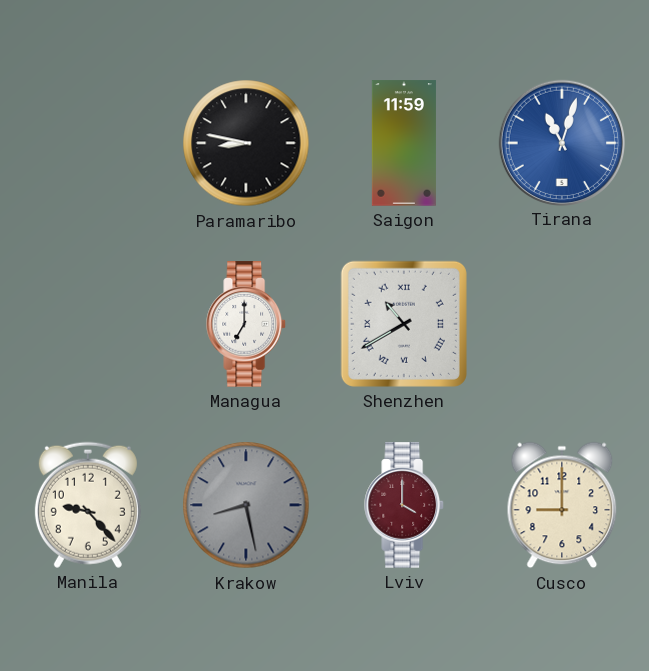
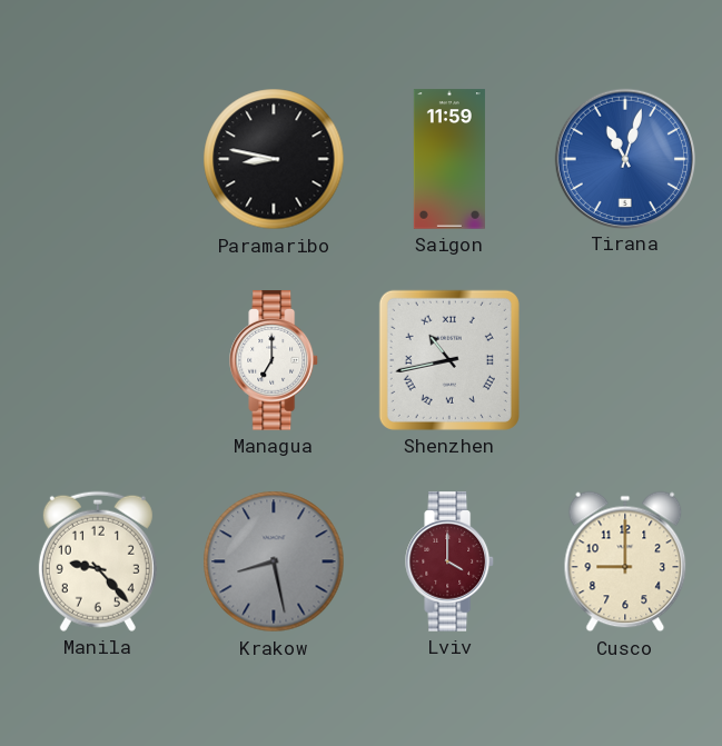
Shenzhen: 10:40 -> 10:43
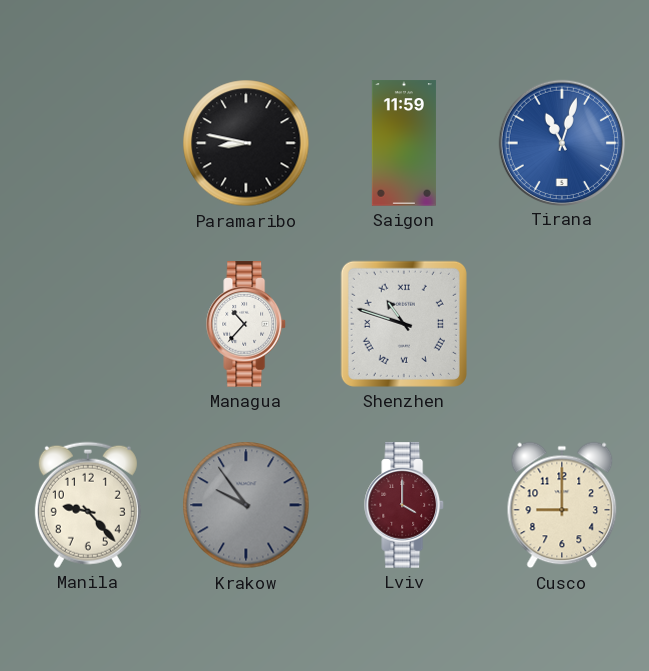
Managua: 7:00 -> 10:37
Shenzhen: 10:43 -> 10:48
Krakow: 8:28 -> 9:54
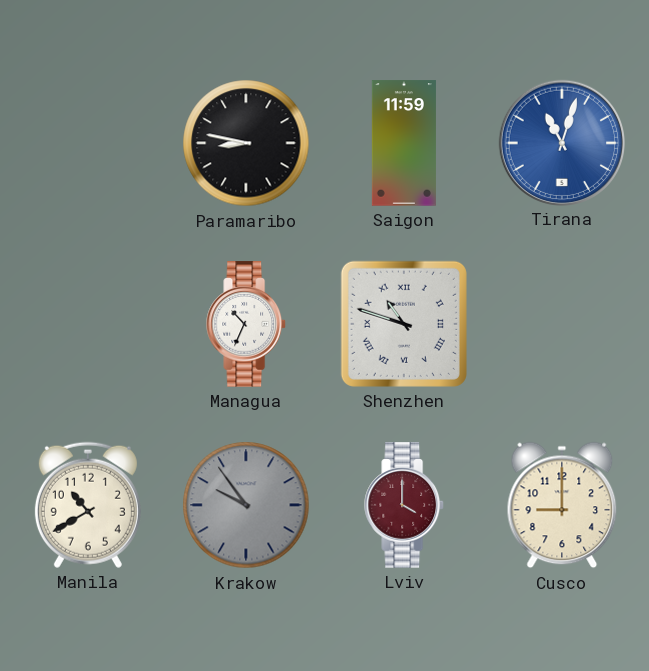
Managua: 10:37 -> 10:34
Manila: 9:23 -> 10:40
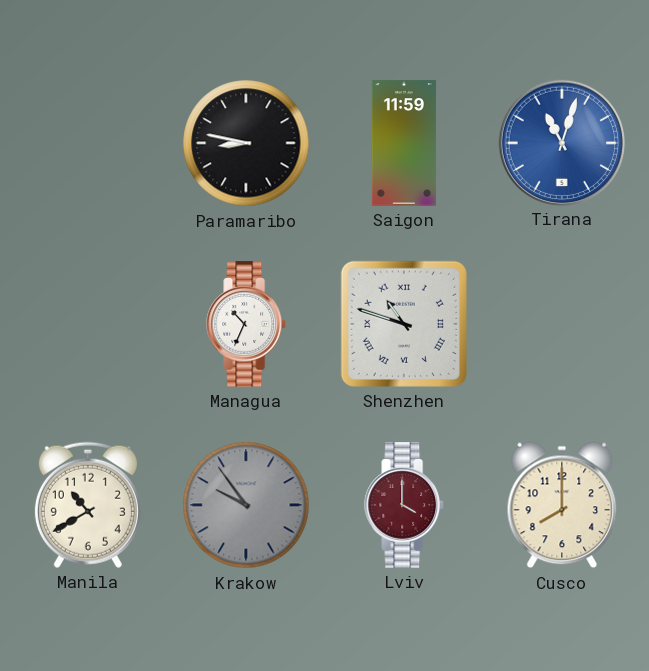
Cusco: 9:00 -> 8:00
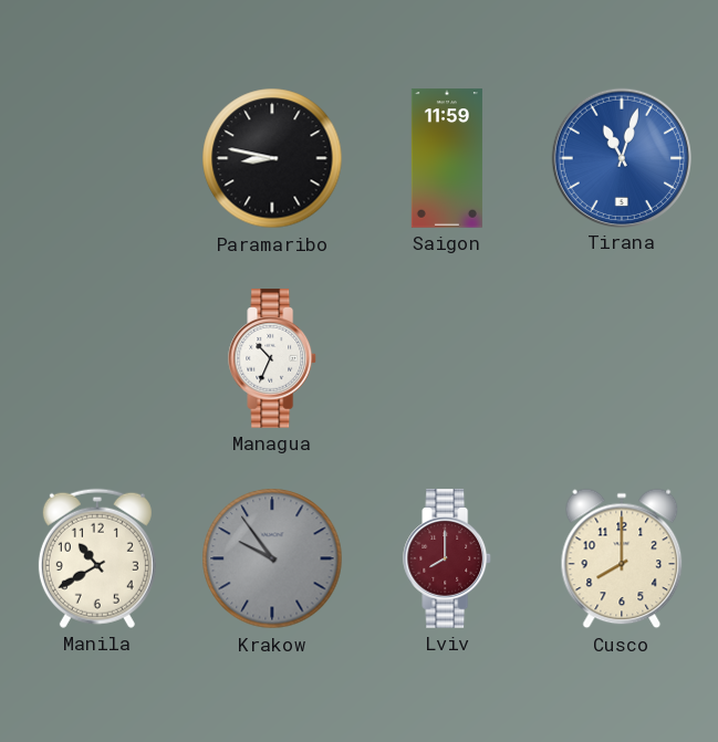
Shenzhen: 10:48 -> none
Lviv: 4:00 -> 8:00
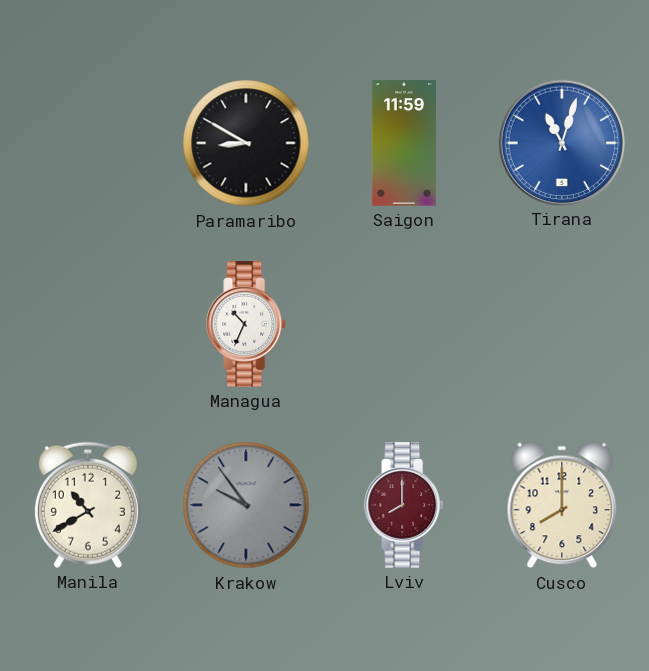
Paramaribo: 8:47 -> 8:50
